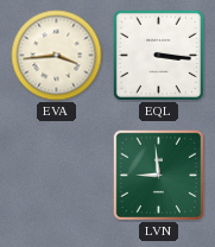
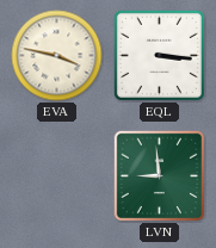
EVA: 3:44 -> 3:47
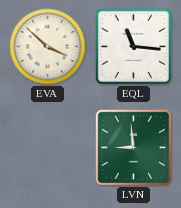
EVA: 3:47 -> 3:52
EQL: 3:16 -> 11:16
